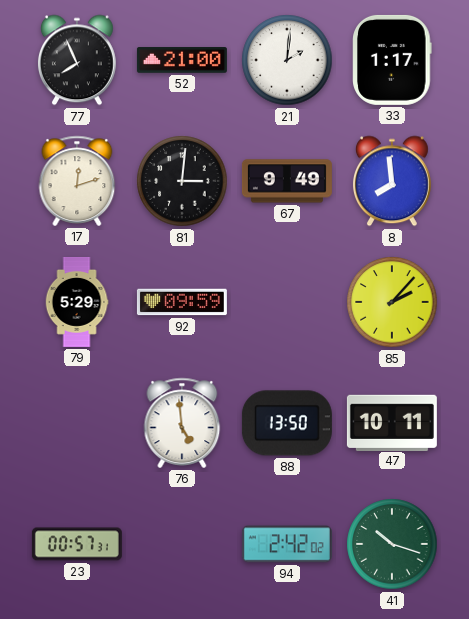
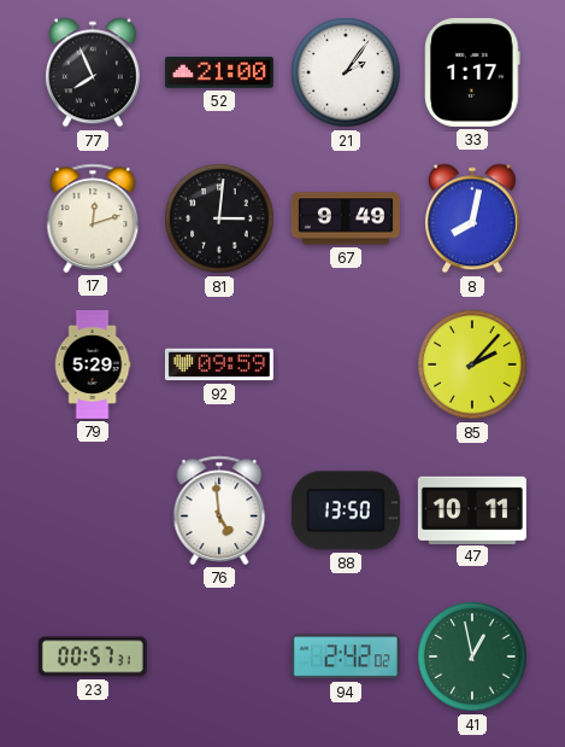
21: 2:01 -> 2:06
8: 7:59 -> 8:02
41: 10:18 -> 12:58
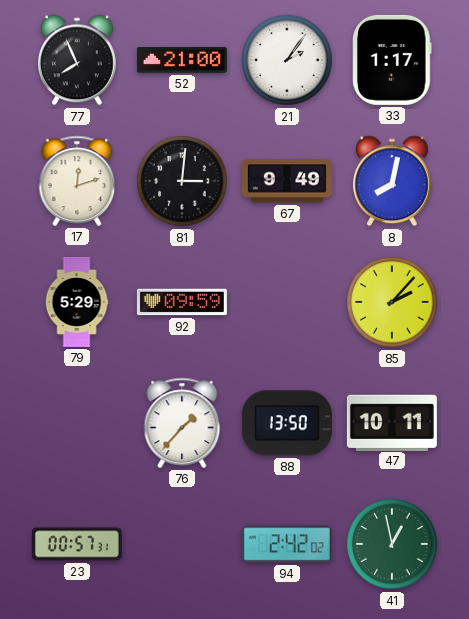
76: 4:59 -> 1:37
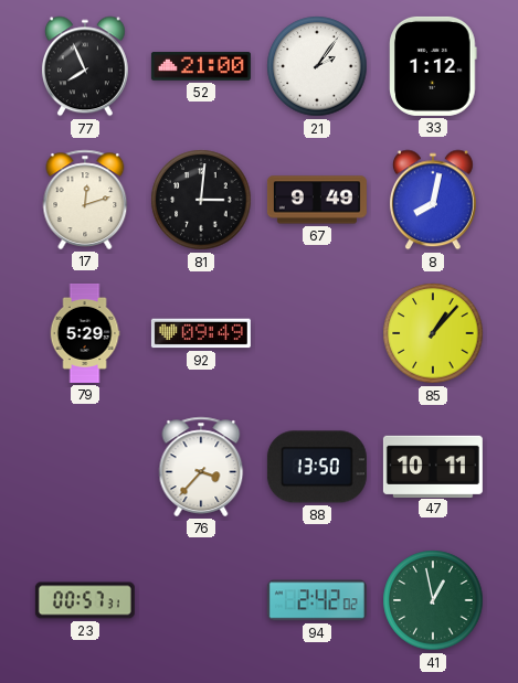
33: 1:17 -> 1:12
92: 09:59 -> 09:49
85: 2:07 -> 1:07
76: 1:37 -> 3:37
